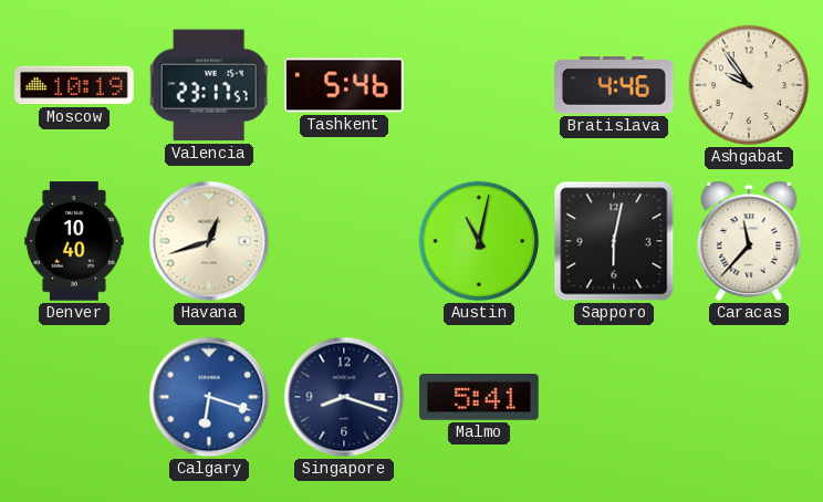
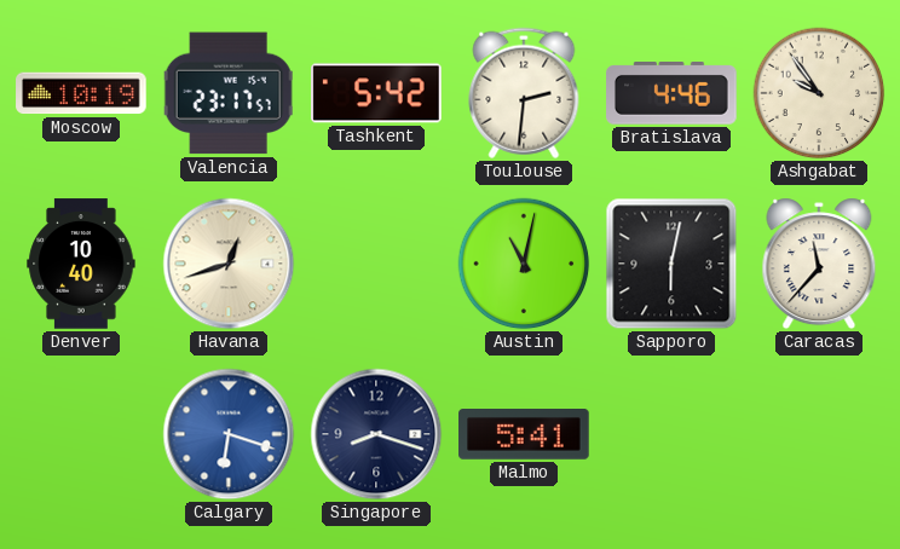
Tashkent: 5:46 -> 5:42
Toulouse: none -> 2:31
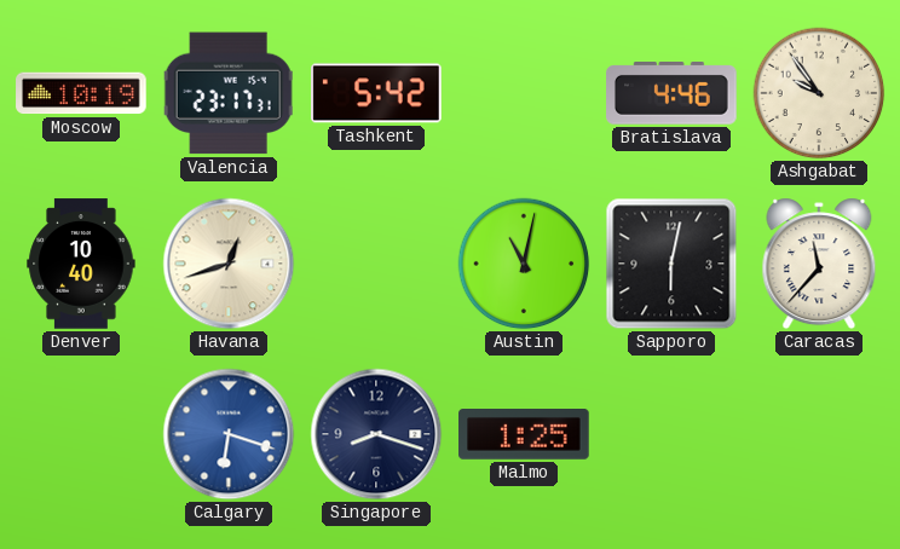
Valencia: 23:17:57 -> 23:17:31
Toulouse: 2:31 -> none
Malmo: 5:41 -> 1:25
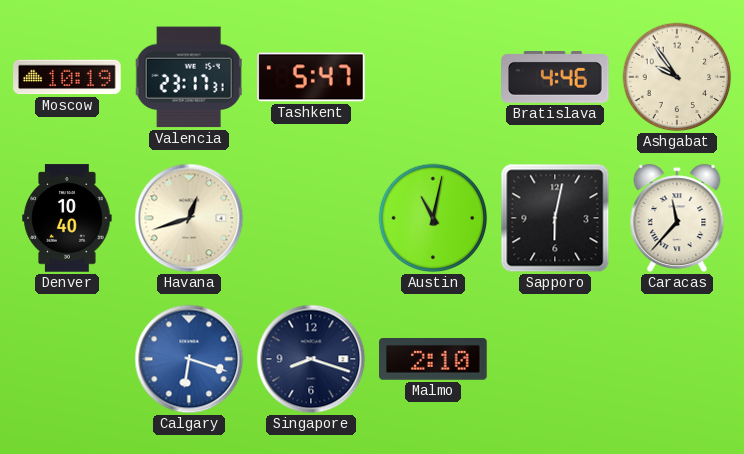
Tashkent: 5:42 -> 5:47
Malmo: 1:25 -> 2:10
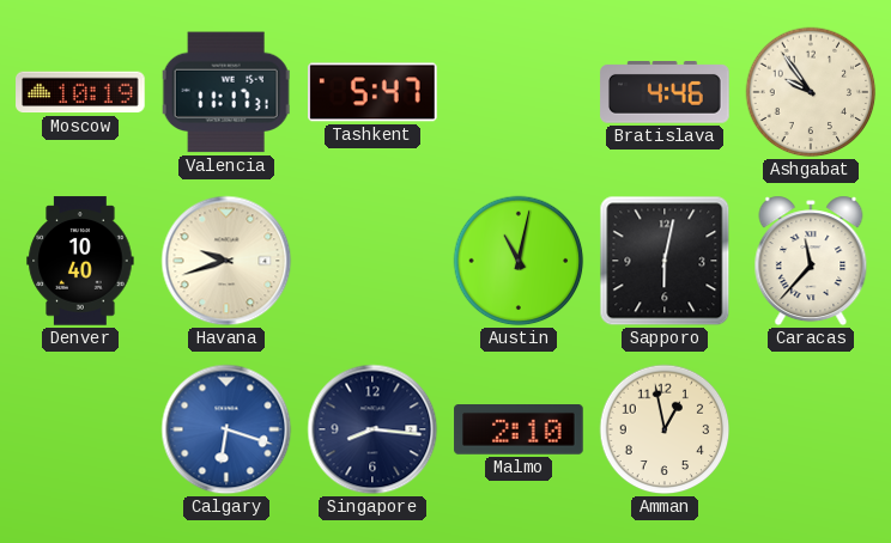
Valencia: 23:17 -> 11:17
Havana: 12:42 -> 9:42
Singapore: 8:18 -> 8:16
Amman: none -> 12:58
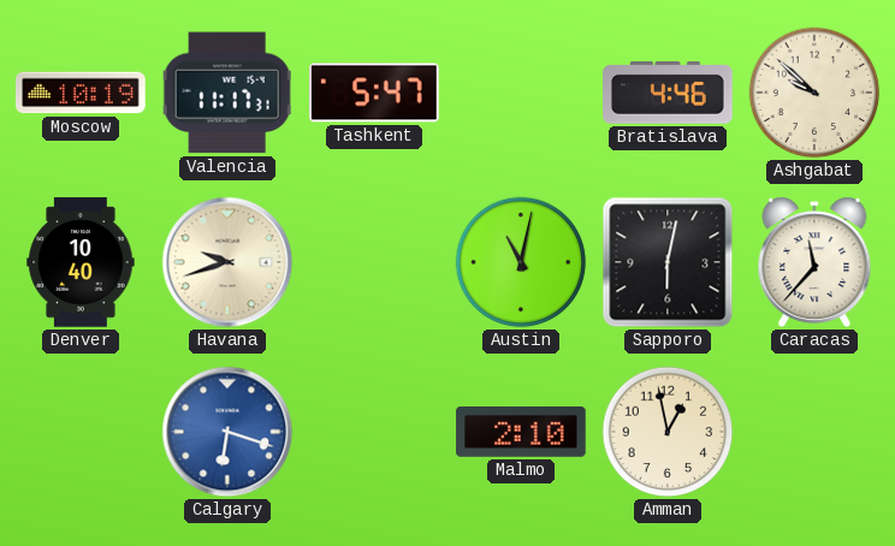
Ashgabat: 9:54 -> 9:52
Singapore: 8:16 -> none
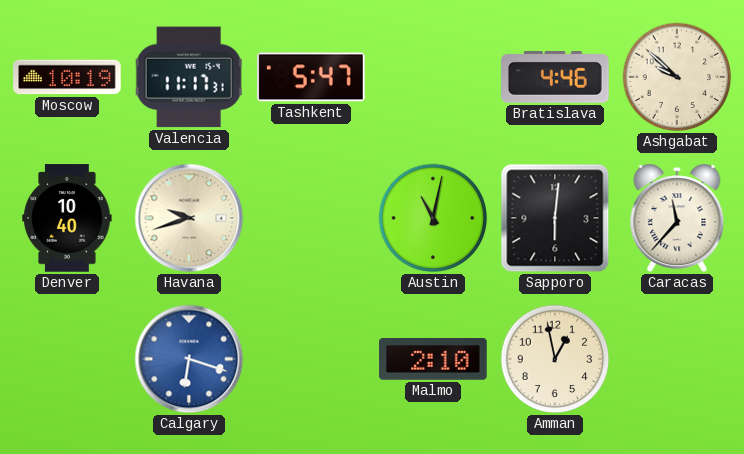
Sapporo: 6:02 -> 6:01
